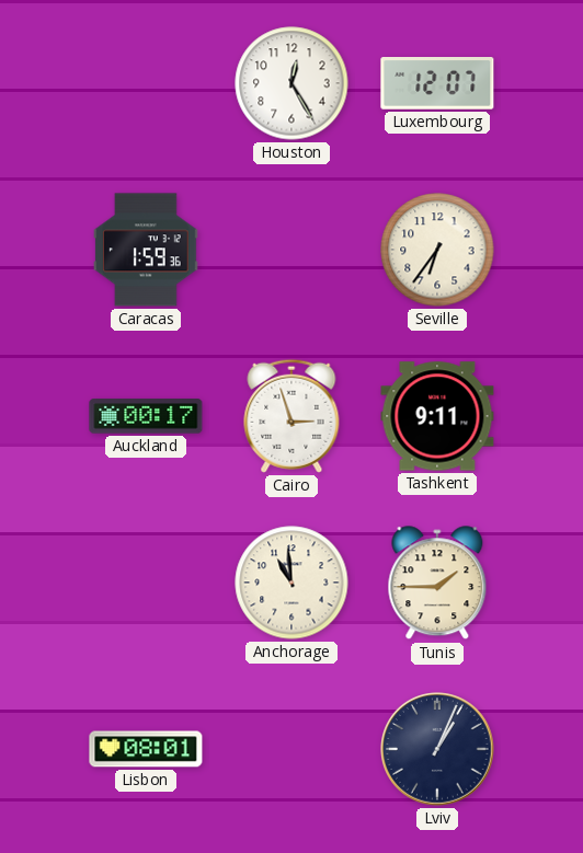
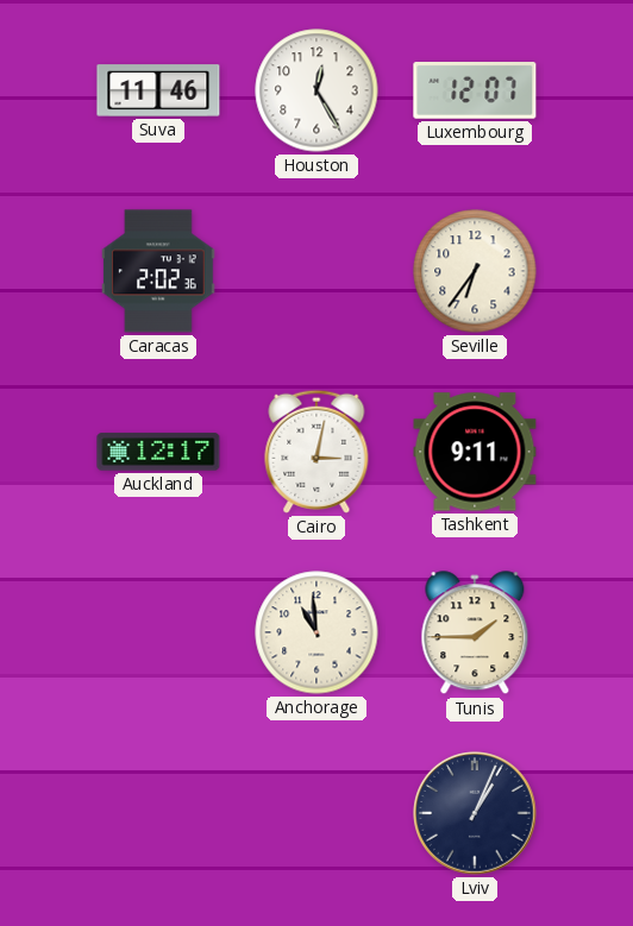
Suva: none -> 11:46
Caracas: 1:59 -> 2:02
Auckland: 00:17 -> 12:17
Cairo: 2:57 -> 3:02
Lisbon: 08:01 -> none
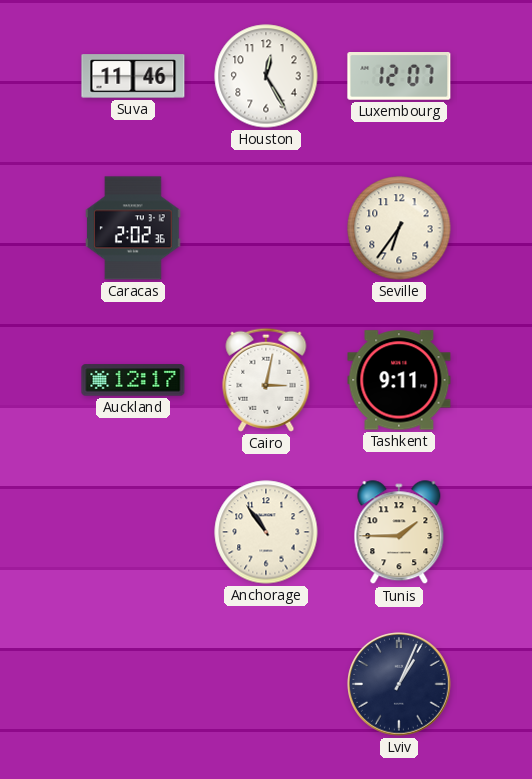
Anchorage: 10:59 -> 10:54
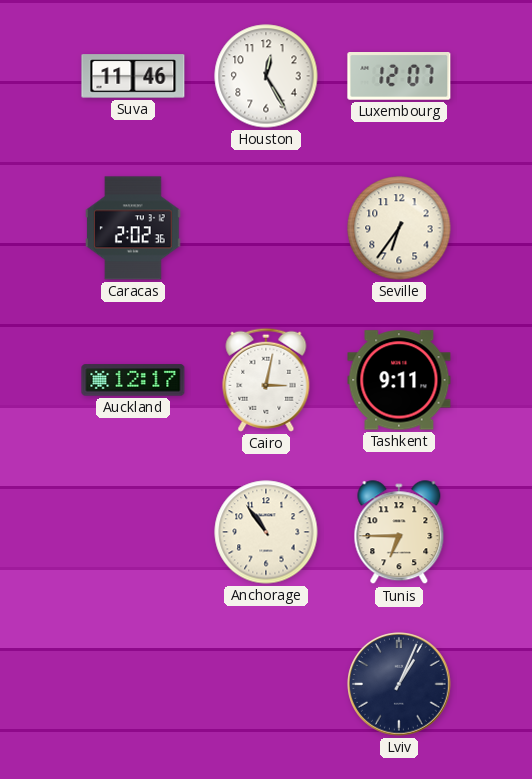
Tunis: 1:45 -> 6:45
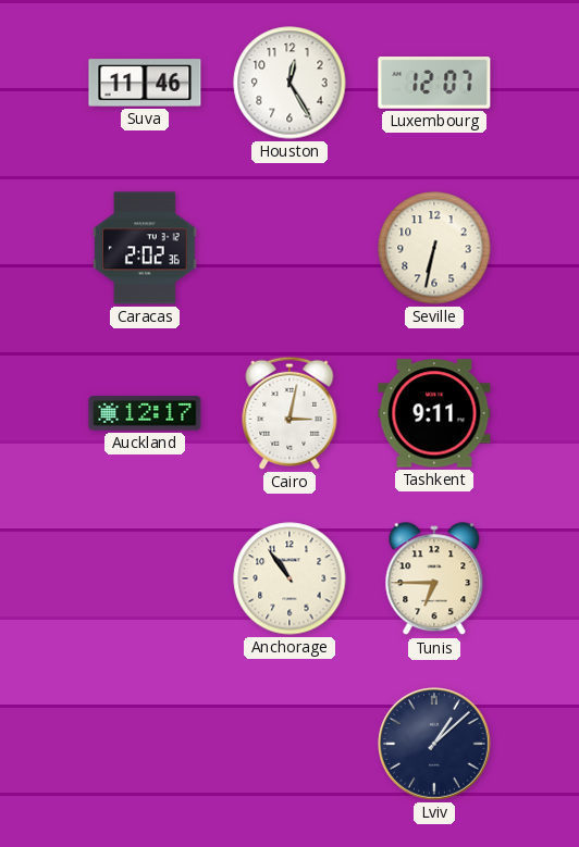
Seville: 6:36 -> 6:32
Lviv: 1:04 -> 1:08
